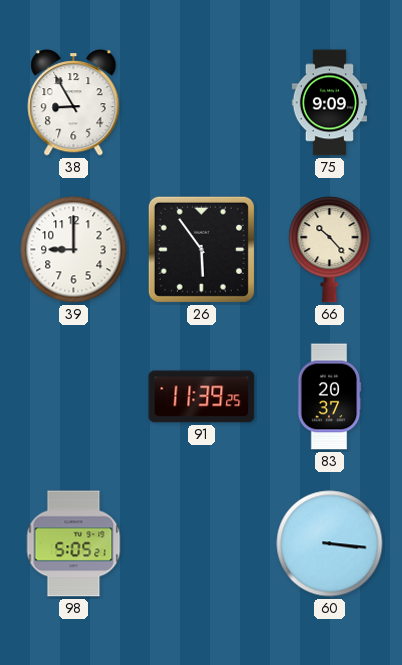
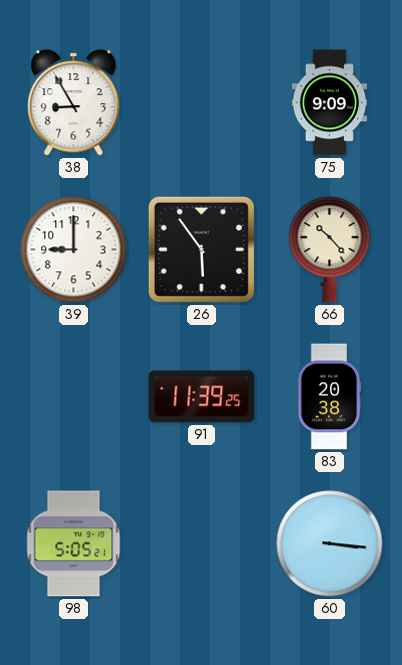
83: 20:37 -> 20:38
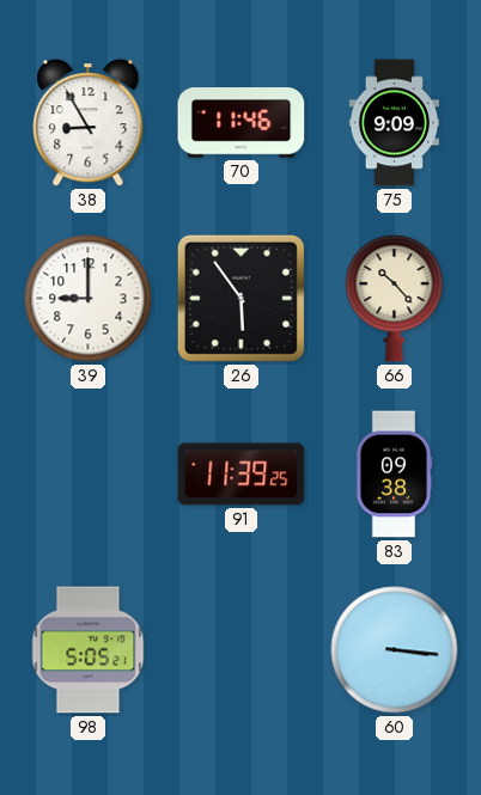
70: none -> 11:46
83: 20:38 -> 09:38
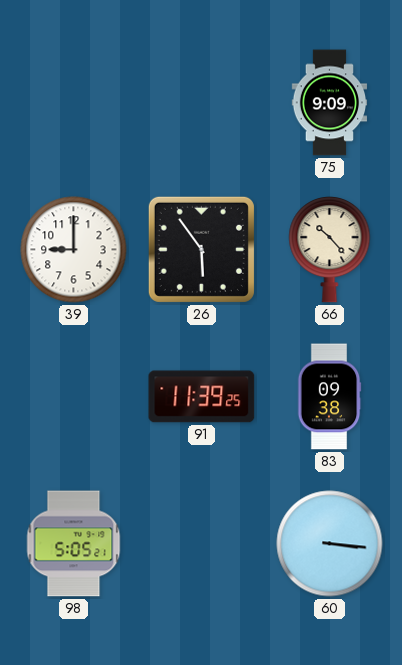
38: 8:55 -> none
70: 11:46 -> none
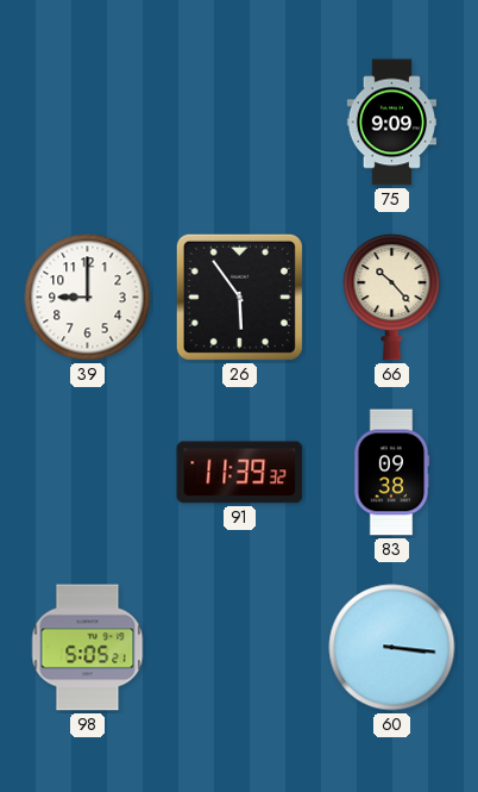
91: 11:39:25 -> 11:39:32
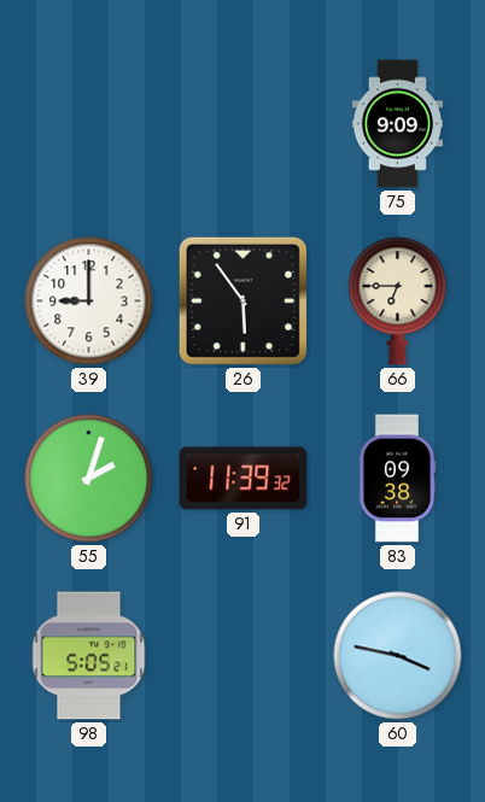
66: 10:23 -> 6:45
55: none -> 2:03
60: 3:16 -> 3:47
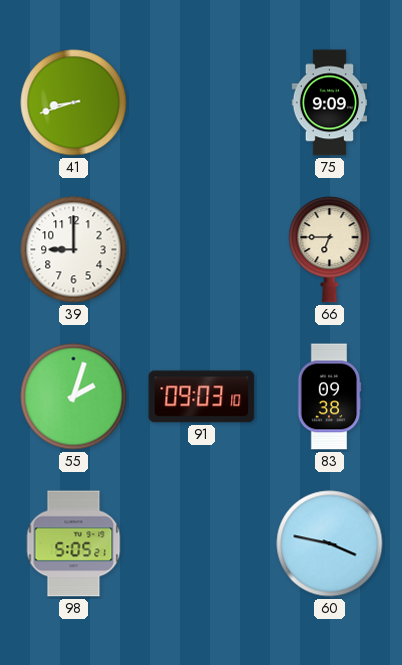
41: none -> 8:42
26: 5:54 -> none
91: 11:39 -> 09:03
